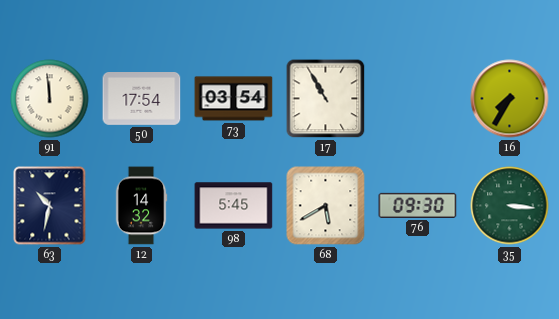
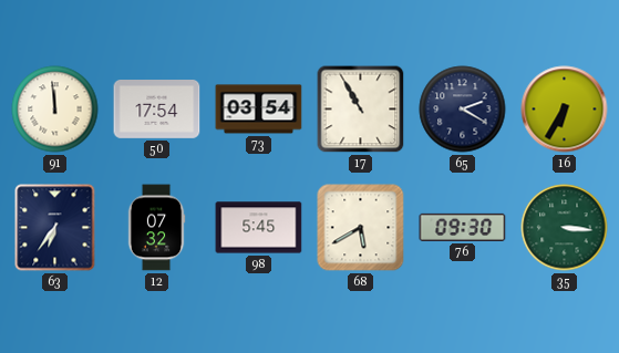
65: none -> 2:20
16: 7:35 -> 6:35
63: 10:32 -> 6:36
12: 14:32 -> 07:32
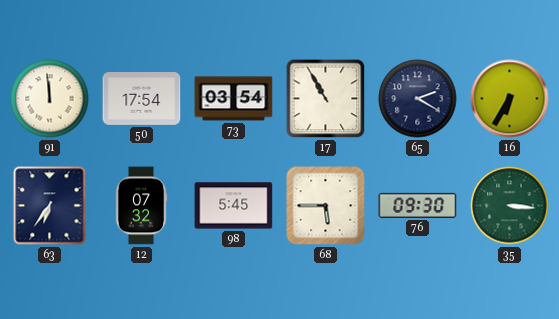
68: 5:40 -> 5:45
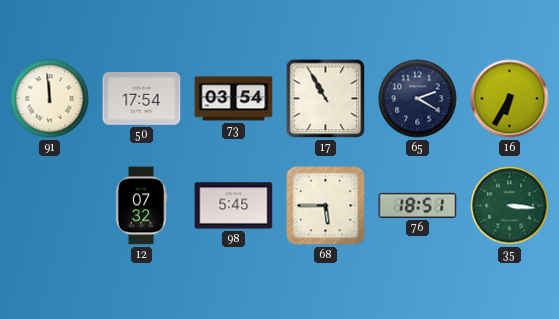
63: 6:36 -> none
76: 09:30 -> 18:51
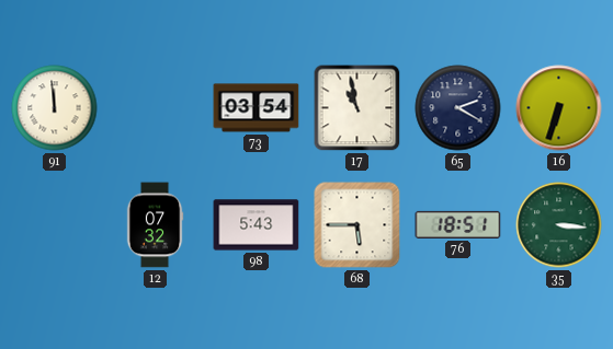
50: 17:54 -> none
17: 10:55 -> 10:58
16: 6:35 -> 6:33
98: 5:45 -> 5:43
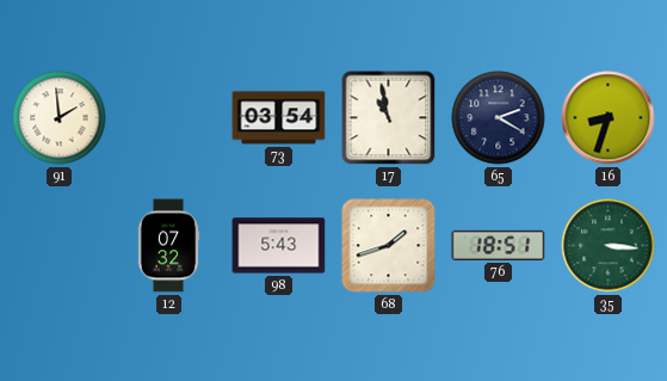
91: 11:59 -> 1:59
16: 6:33 -> 8:33
68: 5:45 -> 1:42
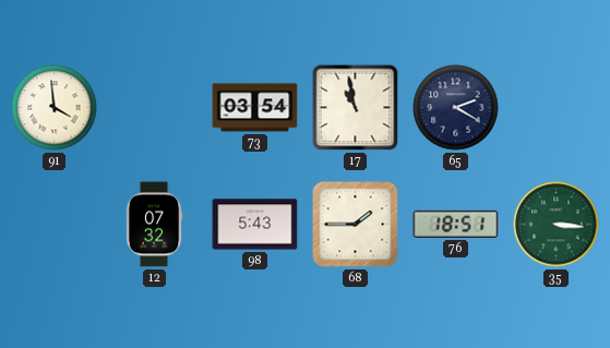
91: 1:59 -> 3:59
16: 8:33 -> none
68: 1:42 -> 1:45
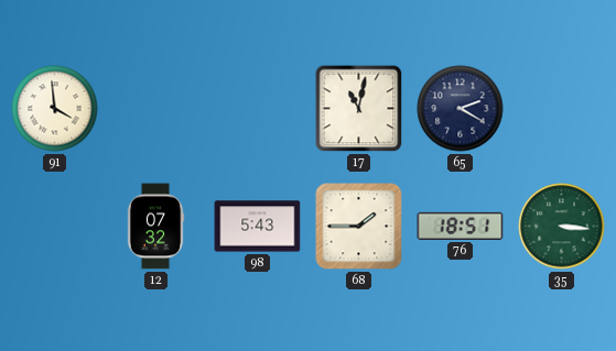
73: 03:54 -> none
17: 10:58 -> 11:02
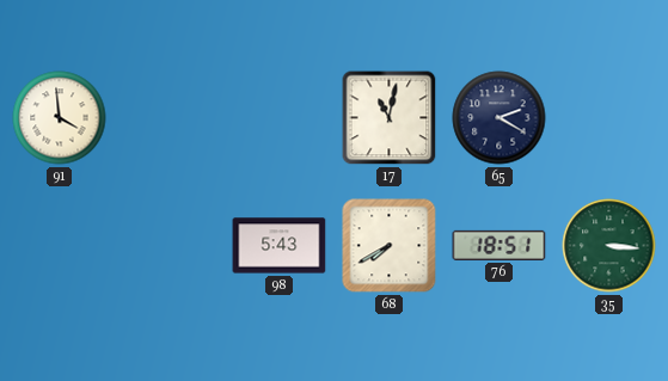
12: 07:32 -> none
68: 1:45 -> 7:40
